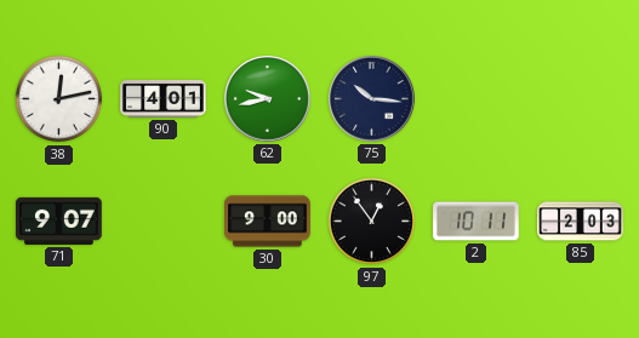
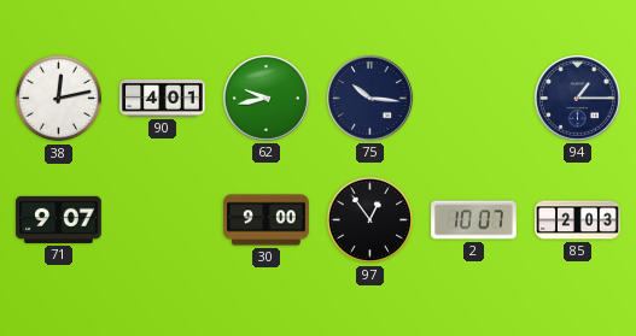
94: none -> 1:15
2: 10:11 -> 10:07
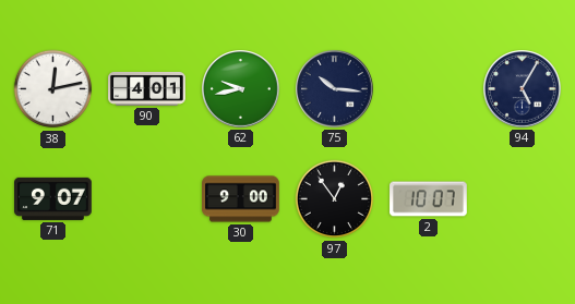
94: 1:15 -> 5:05
85: 2:03 -> none
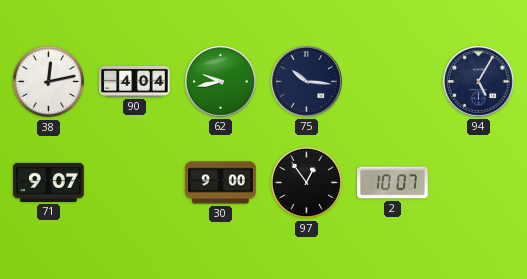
90: 4:01 -> 4:04
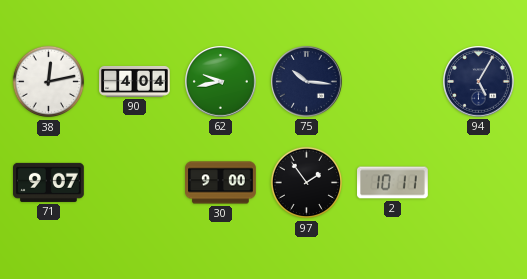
97: 12:54 -> 1:54
2: 10:07 -> 10:11
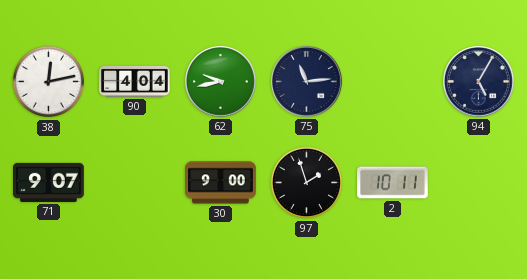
75: 10:16 -> 11:14
97: 1:54 -> 1:57
